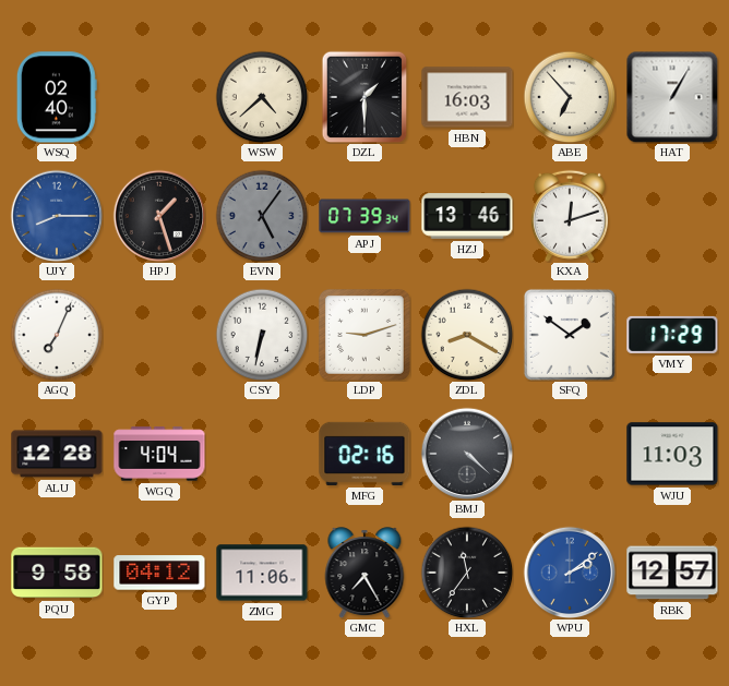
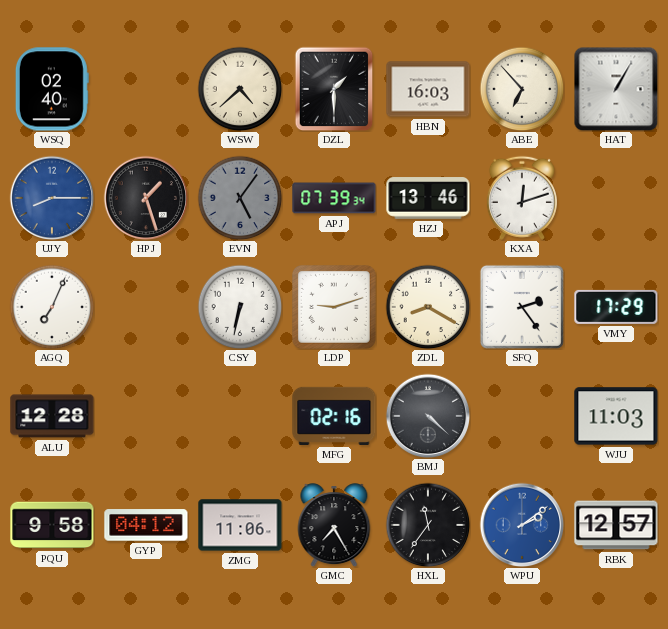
SFQ: 1:51 -> 2:24
WGQ: 4:04 -> none
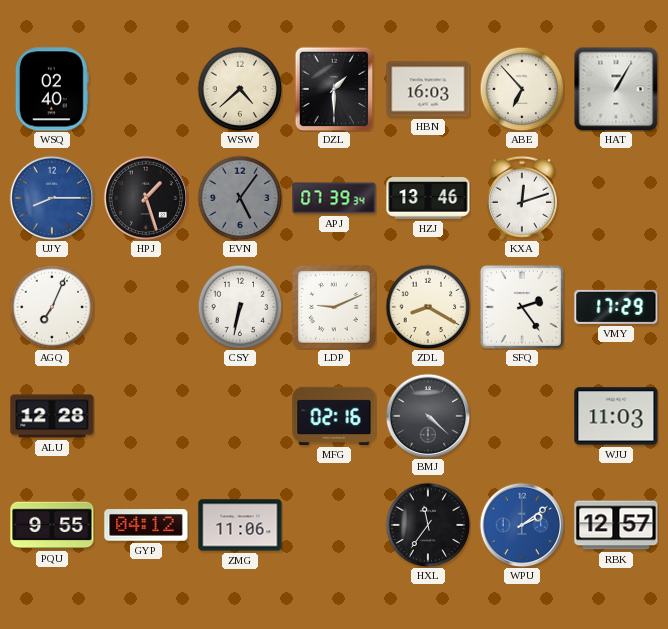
LDP: 9:12 -> 9:11
PQU: 9:58 -> 9:55
GMC: 7:25 -> none
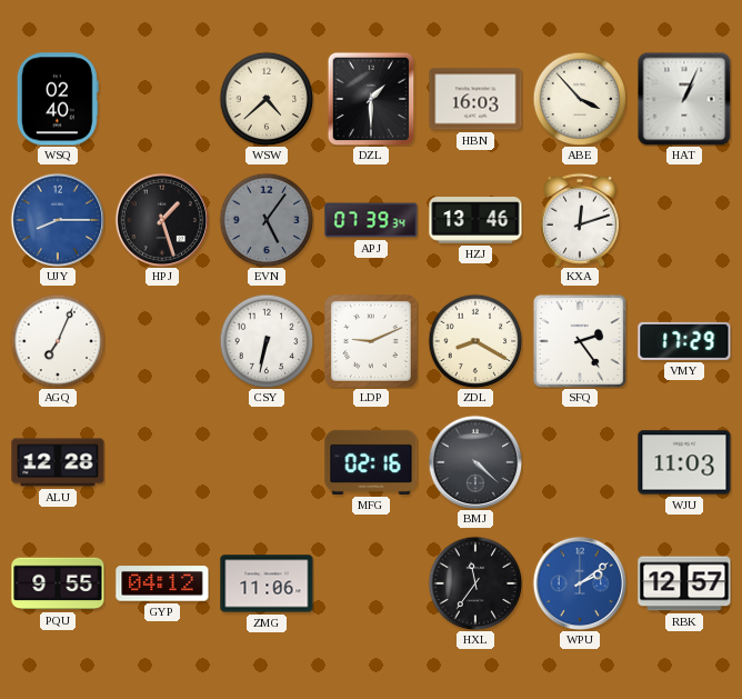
ABE: 6:53 -> 3:53
HAT: 1:05 -> 1:04
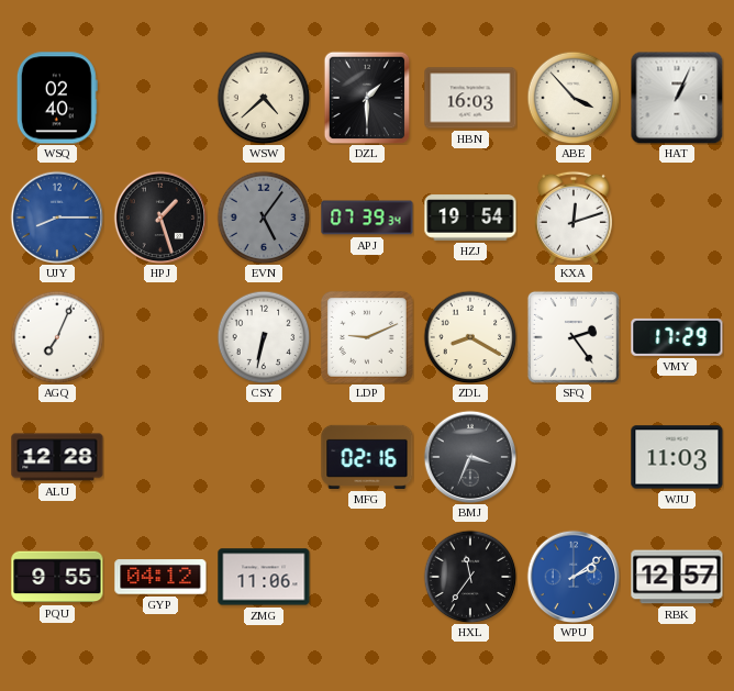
HZJ: 13:46 -> 19:54
BMJ: 4:22 -> 3:34
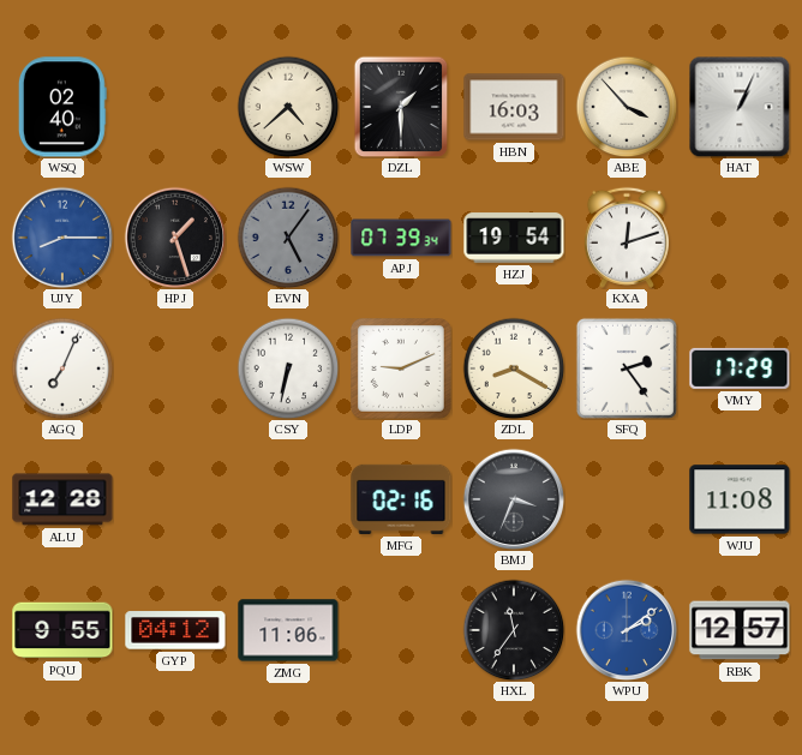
WJU: 11:03 -> 11:08
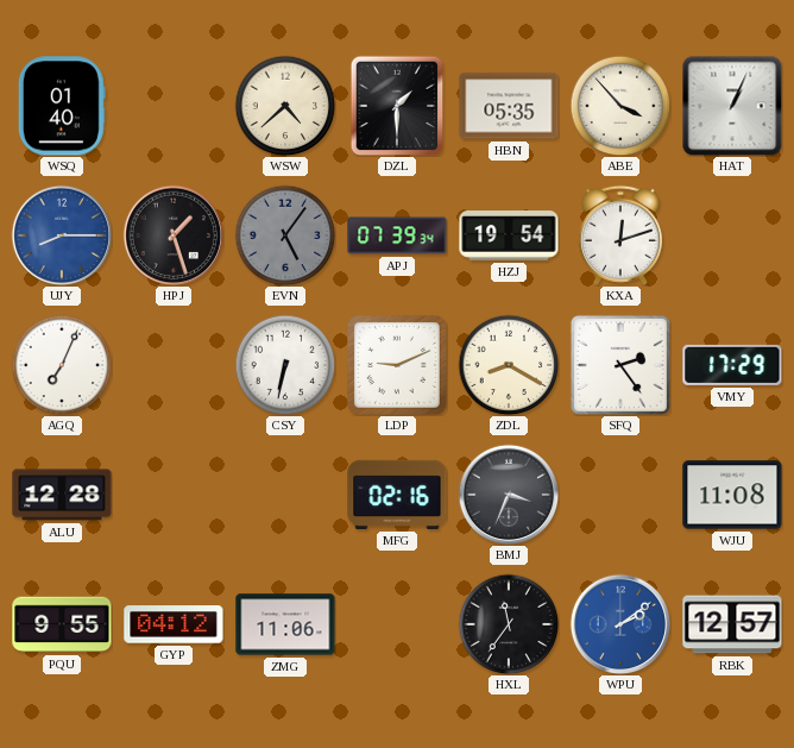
WSQ: 02:40 -> 01:40
HBN: 16:03 -> 05:35
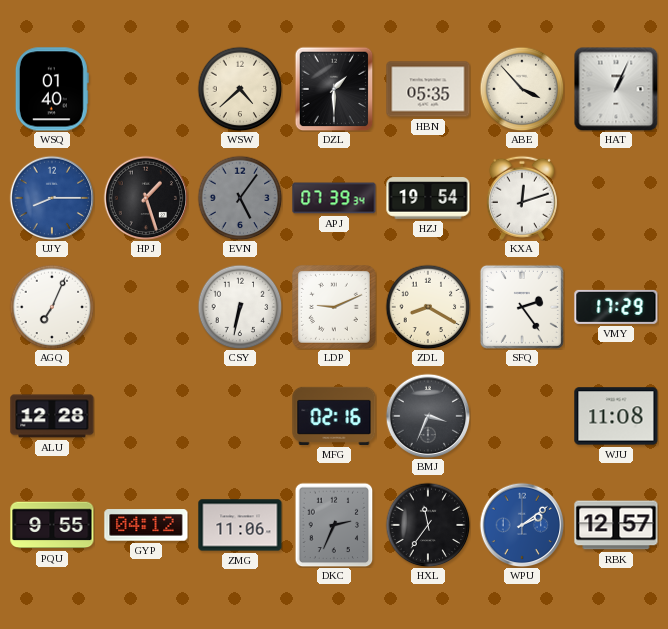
DKC: none -> 2:34
